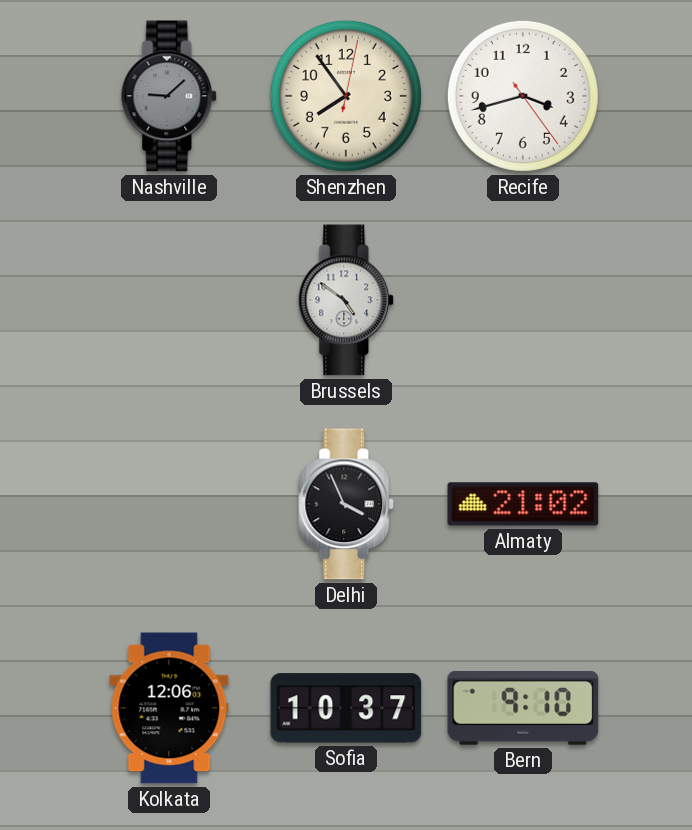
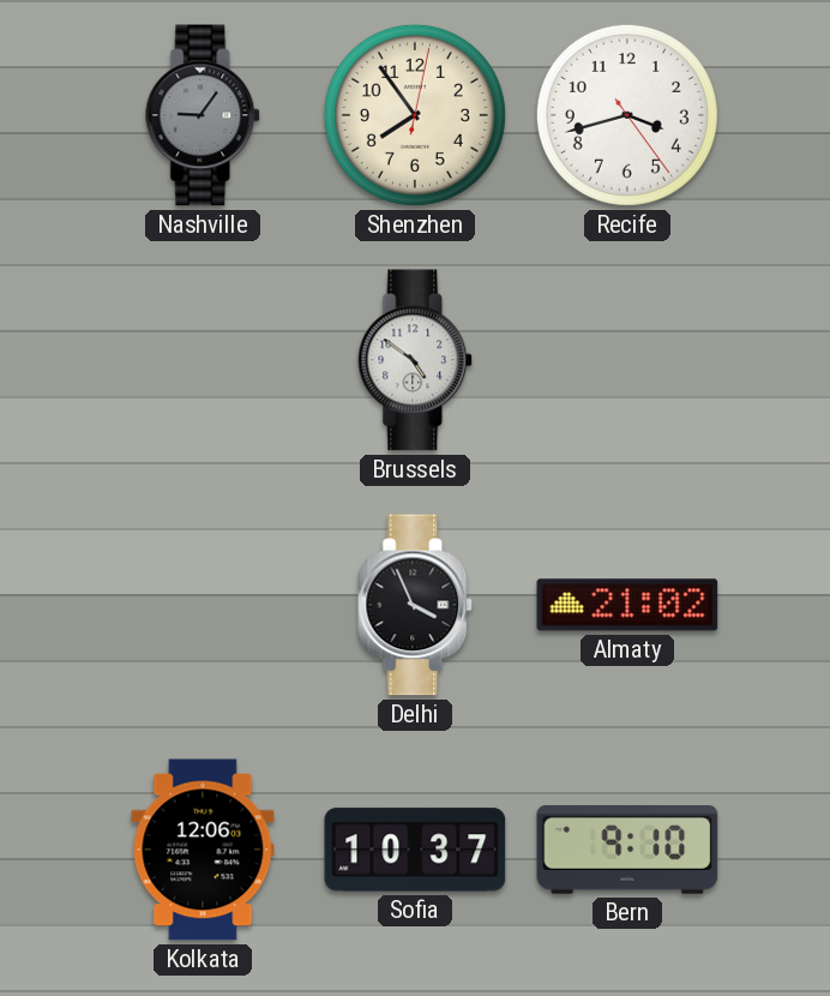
Nashville: 9:08 -> 9:06
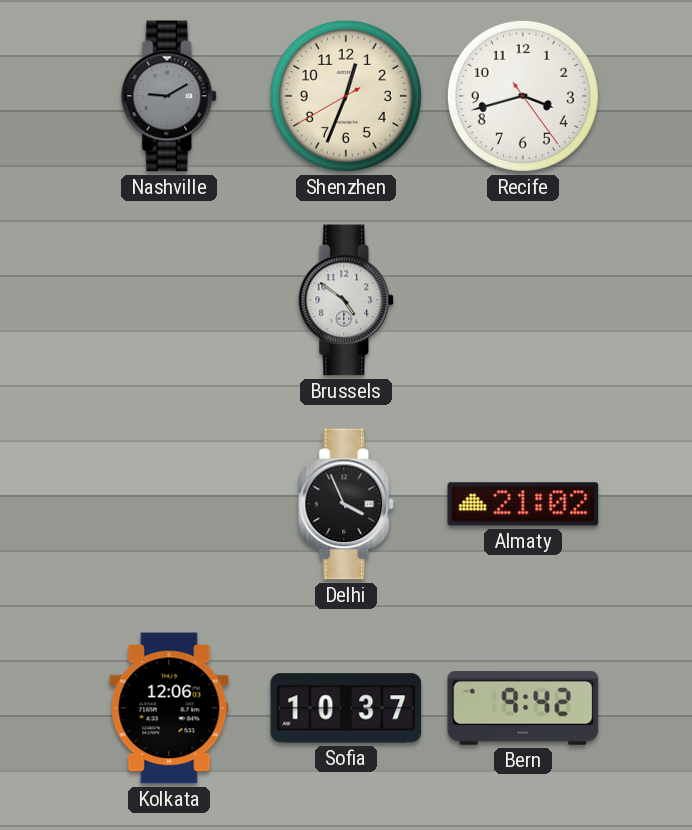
Nashville: 9:06 -> 9:10
Shenzhen: 7:54 -> 12:33
Bern: 9:10 -> 9:42
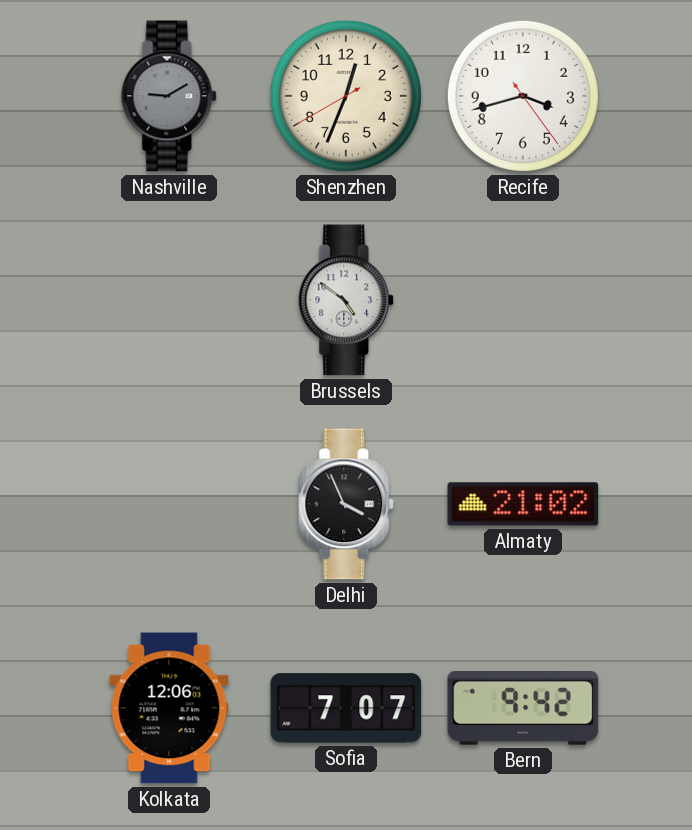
Sofia: 10:37 -> 7:07
